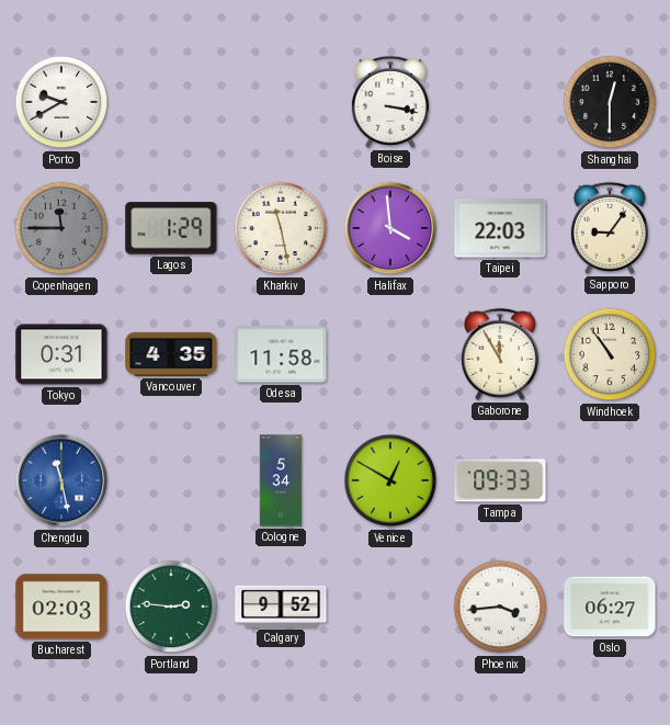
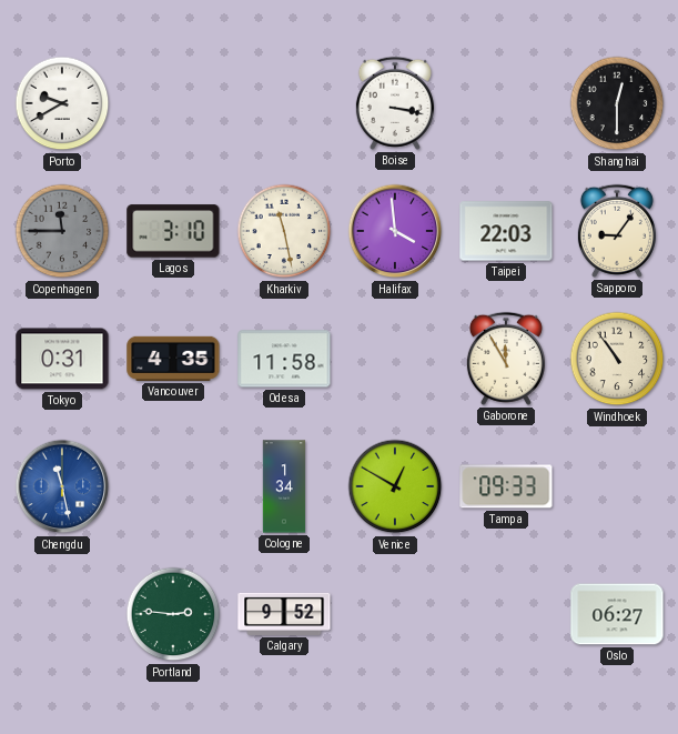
Lagos: 1:29 -> 3:10
Cologne: 5:34 -> 1:34
Bucharest: 02:03 -> none
Phoenix: 3:44 -> none
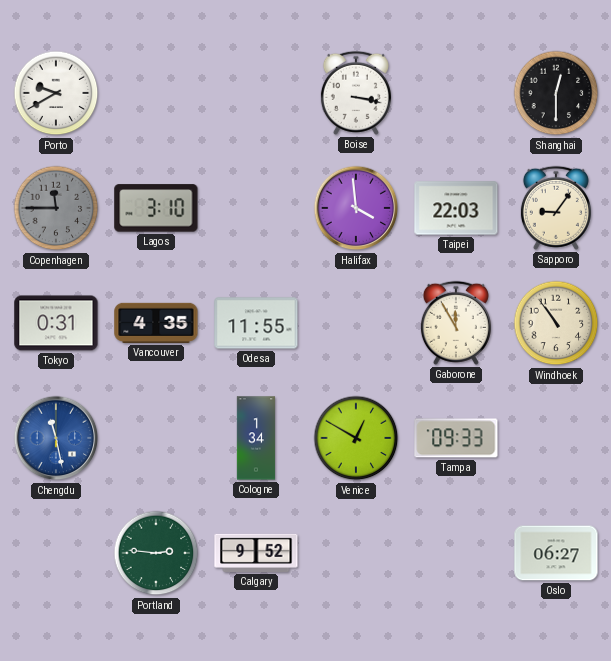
Kharkiv: 11:28 -> none
Odesa: 11:58 -> 11:55
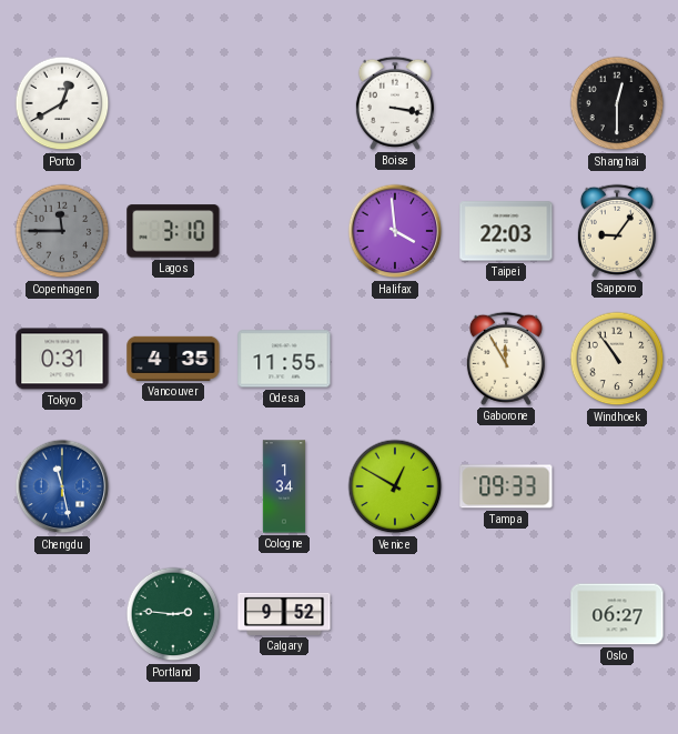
Porto: 9:40 -> 12:40
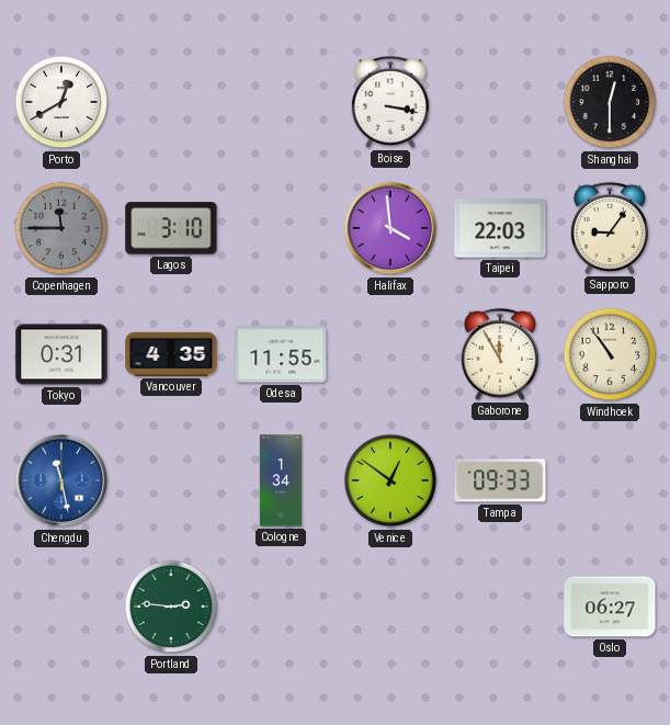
Venice: 12:50 -> 12:51
Calgary: 9:52 -> none
